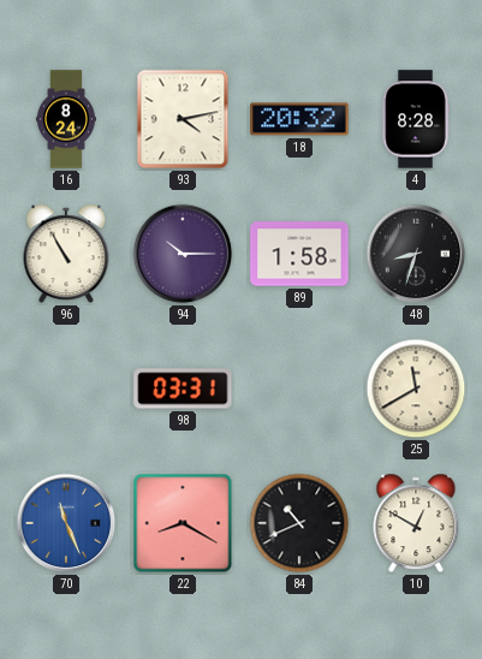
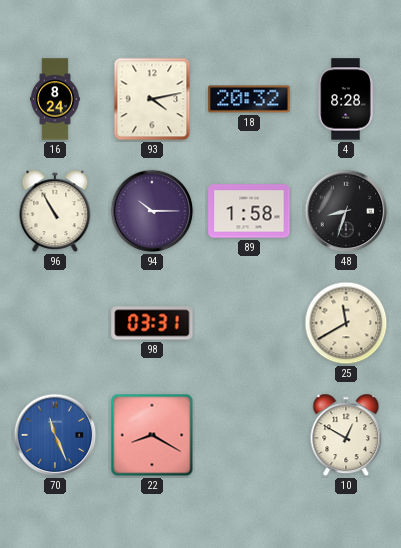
84: 10:41 -> none
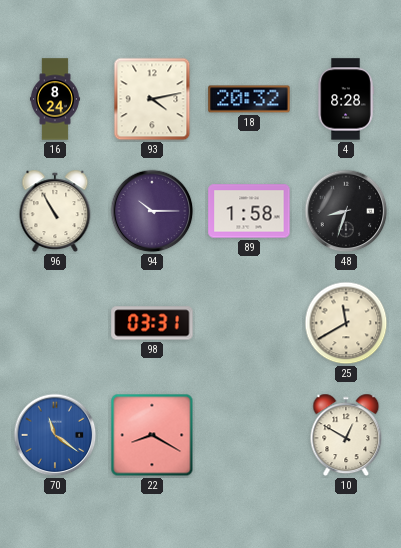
70: 11:26 -> 11:21
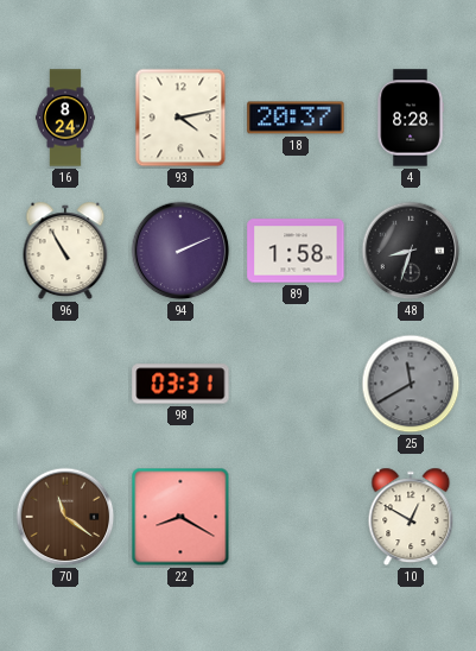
18: 20:32 -> 20:37
94: 10:15 -> 2:11
25 dial: cream -> grey
70 dial: blue -> brown
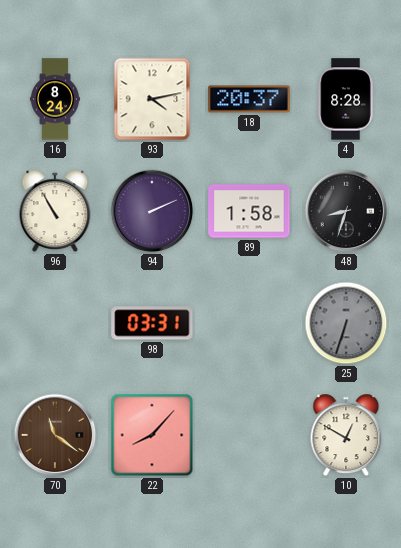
25: 11:40 -> 6:33
22: 8:20 -> 8:07
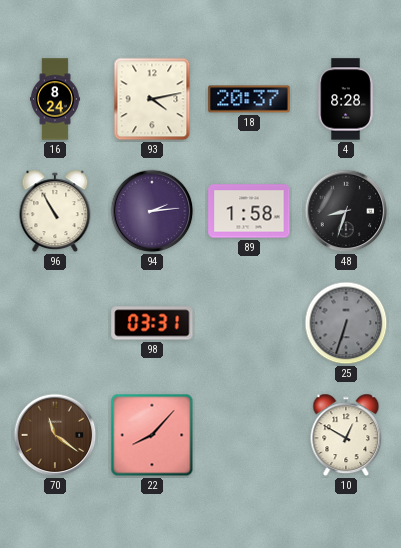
94: 2:11 -> 2:14
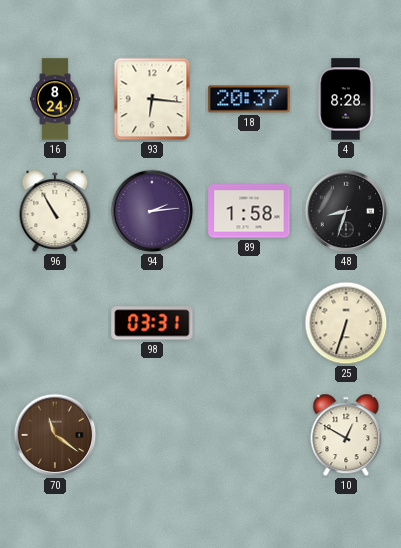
93: 4:13 -> 6:16
25 dial: grey -> cream
22: 8:07 -> none
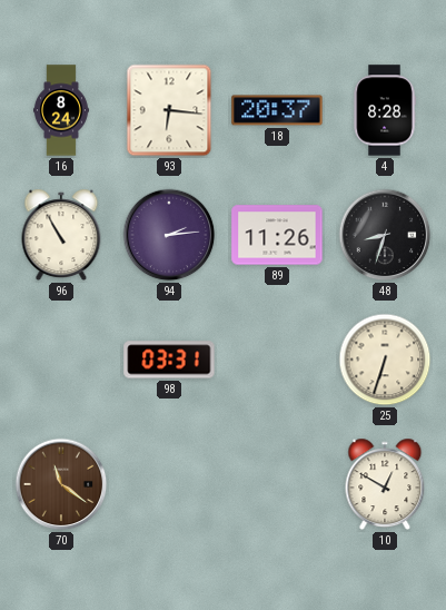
89: 1:58 -> 11:26
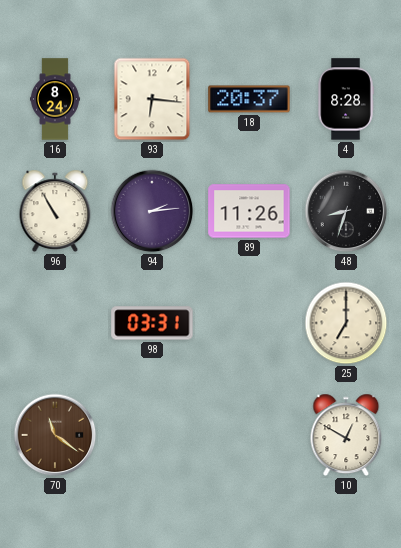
25: 6:33 -> 7:00
